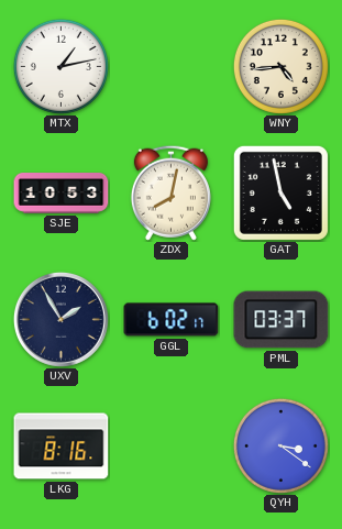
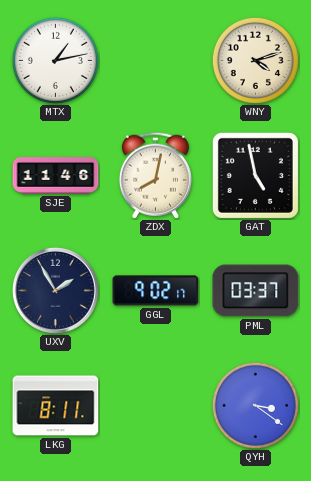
WNY: 4:44 -> 4:12
SJE: 10:53 -> 11:46
GGL: 6:02 -> 9:02
LKG: 8:16 -> 8:11
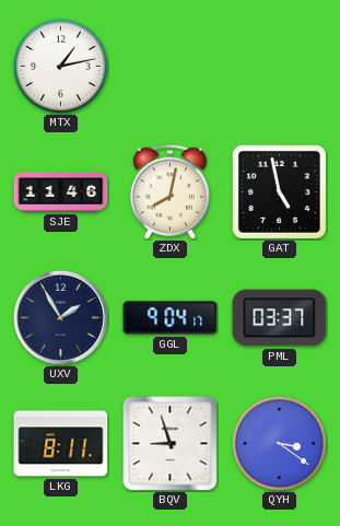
WNY: 4:12 -> none
GGL: 9:02 -> 9:04
BQV: none -> 8:57
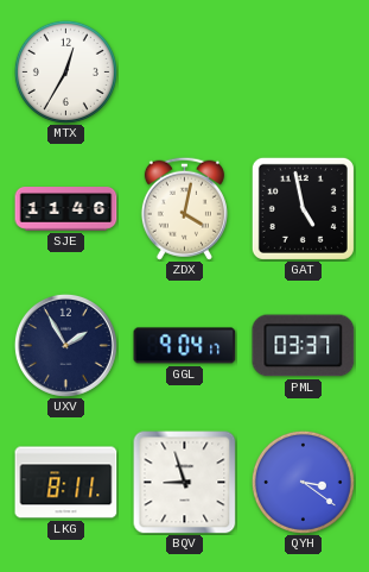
MTX: 1:13 -> 12:35
ZDX: 8:02 -> 4:02
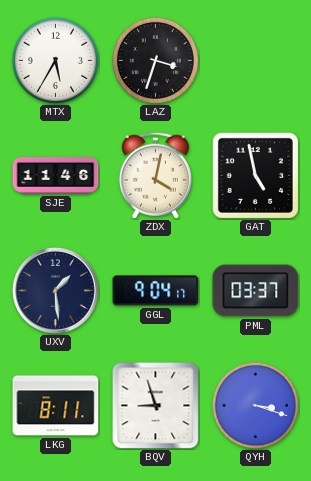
MTX: 12:35 -> 5:35
LAZ: none -> 3:33
UXV: 1:55 -> 1:29
QYH: 3:21 -> 3:18
